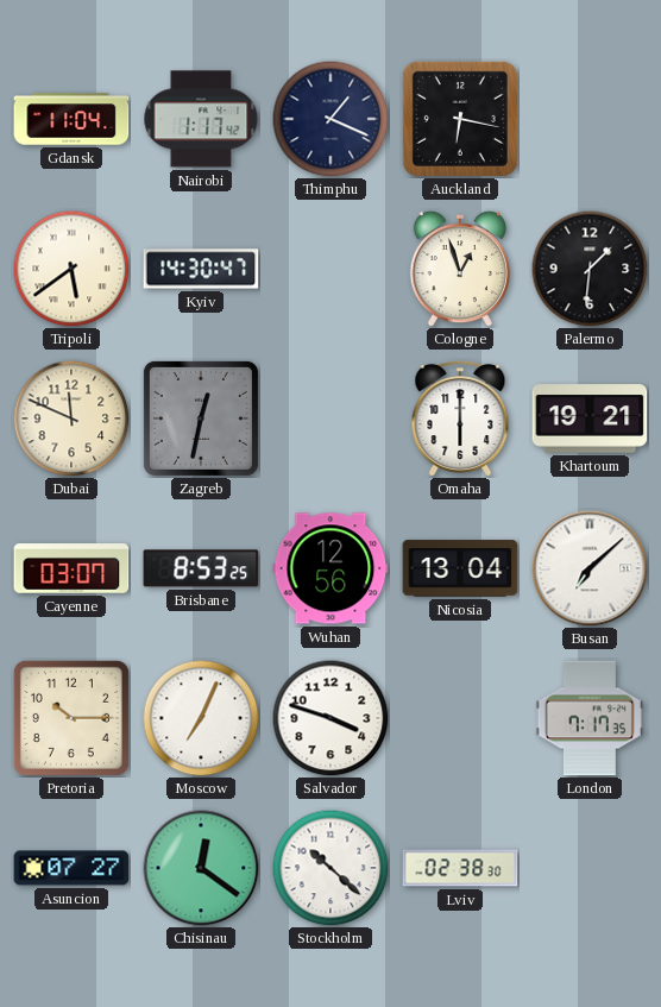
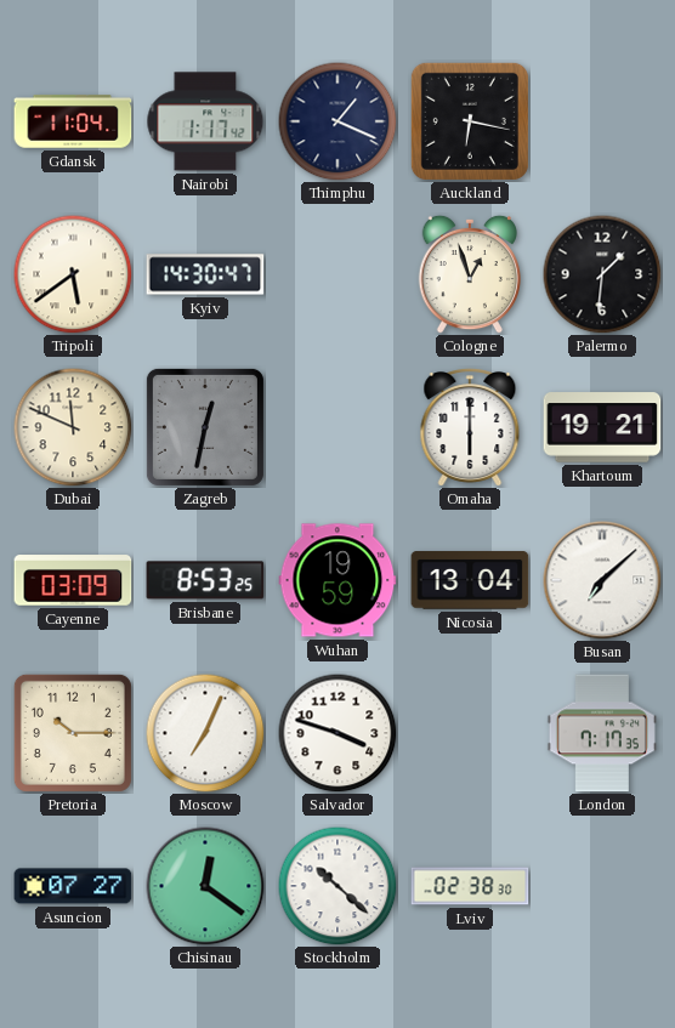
Cayenne: 03:07 -> 03:09
Wuhan: 12:56 -> 19:59
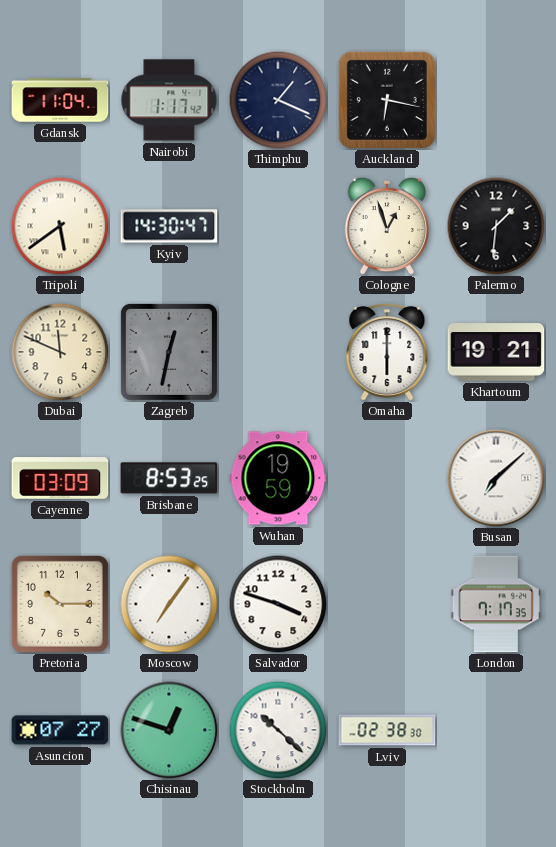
Nicosia: 13:04 -> none
Moscow: 7:04 -> 7:06
Chisinau: 12:21 -> 12:48
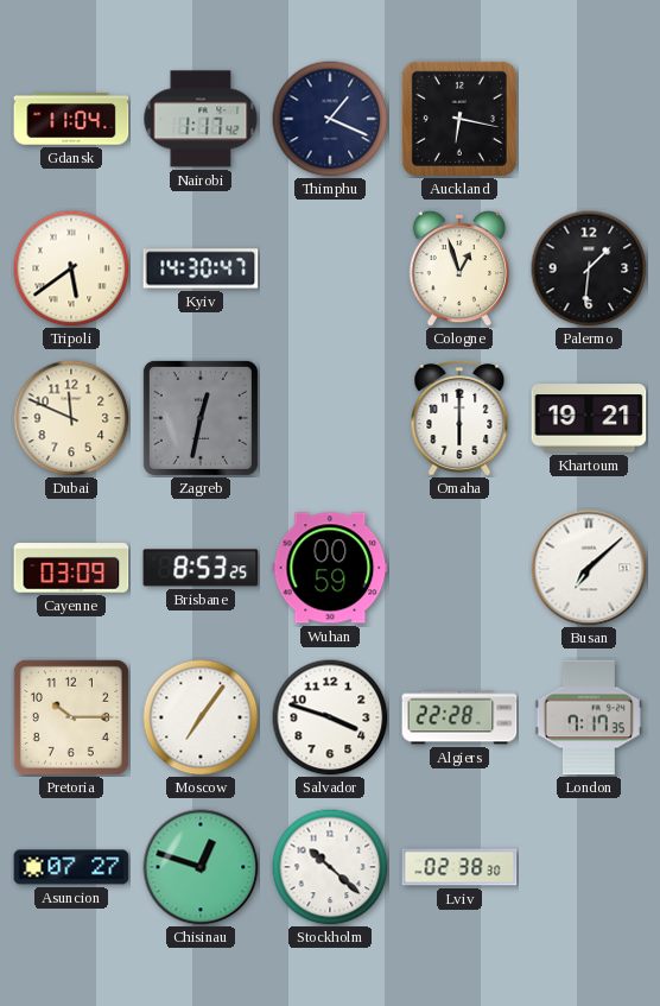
Wuhan: 19:59 -> 00:59
Algiers: none -> 22:28
